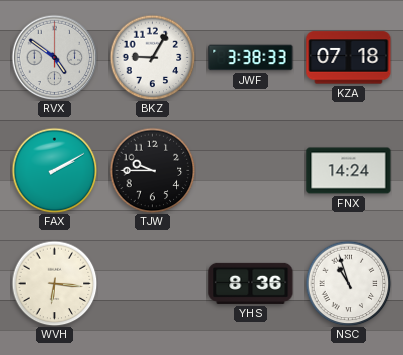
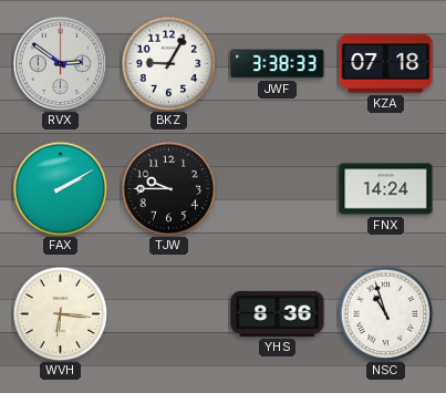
RVX: 4:51 -> 2:51
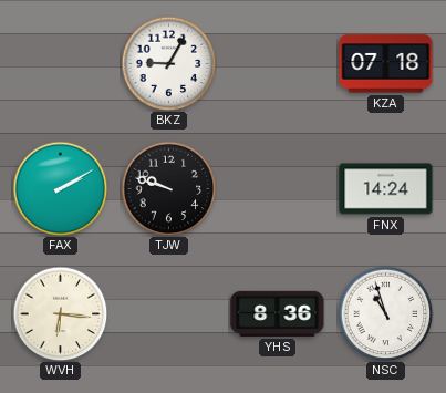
RVX: 2:51 -> none
JWF: 3:38 -> none
TJW: 9:45 -> 9:48
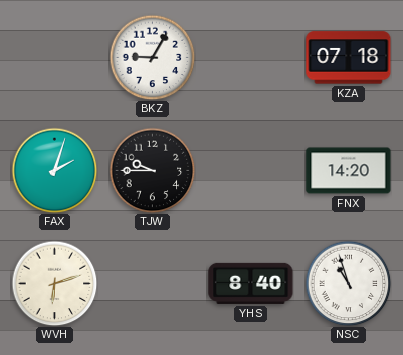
FAX: 2:10 -> 2:03
TJW: 9:48 -> 9:45
FNX: 14:24 -> 14:20
WVH: 6:16 -> 6:12
YHS: 8:36 -> 8:40
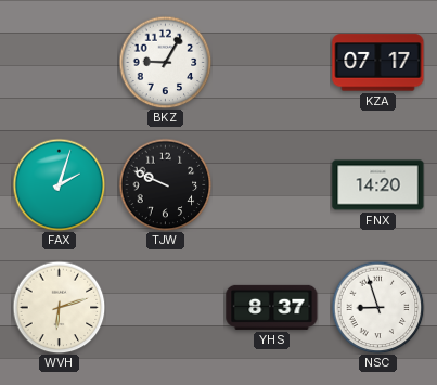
KZA: 07:18 -> 07:17
TJW: 9:45 -> 9:49
YHS: 8:40 -> 8:37
NSC: 10:57 -> 8:57
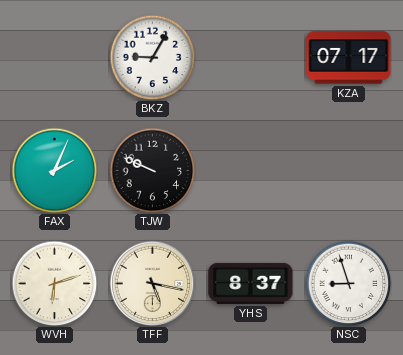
FAX: 2:03 -> 2:04
FNX: 14:20 -> none
TFF: none -> 5:17
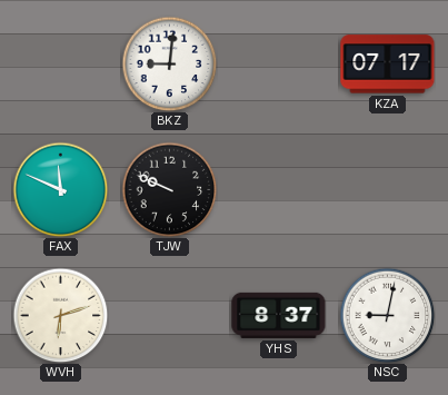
BKZ: 9:05 -> 9:01
FAX: 2:04 -> 11:49
TFF: 5:17 -> none
NSC: 8:57 -> 9:02
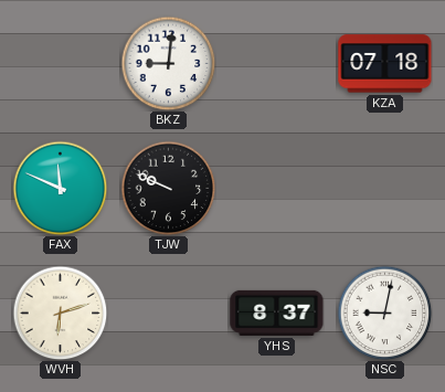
KZA: 07:17 -> 07:18
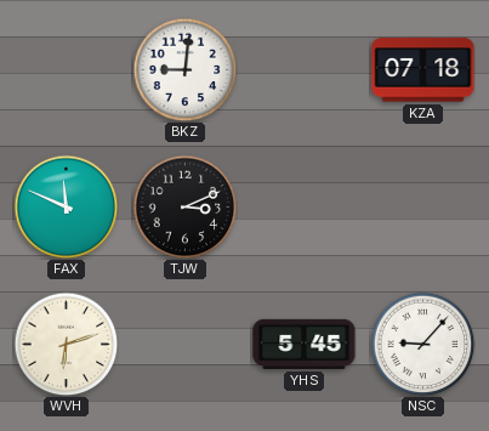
TJW: 9:49 -> 3:11
YHS: 8:37 -> 5:45
NSC: 9:02 -> 9:07
